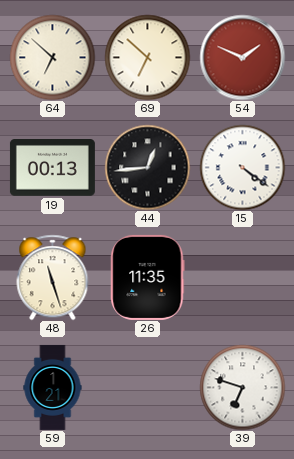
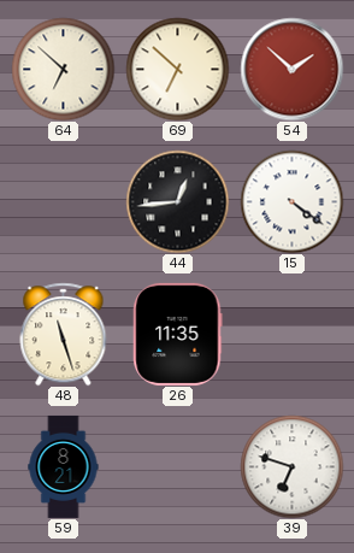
54: 1:49 -> 1:52
19: 00:13 -> none
59: 1:21 -> 8:21
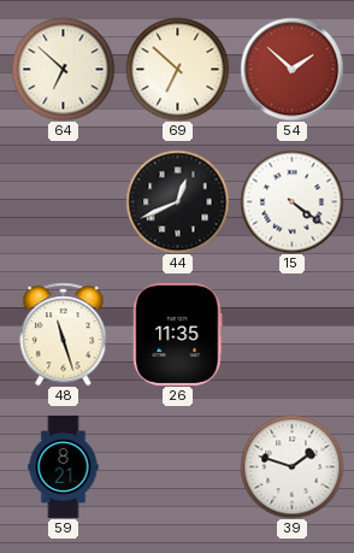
44: 12:44 -> 12:41
39: 6:48 -> 1:48
